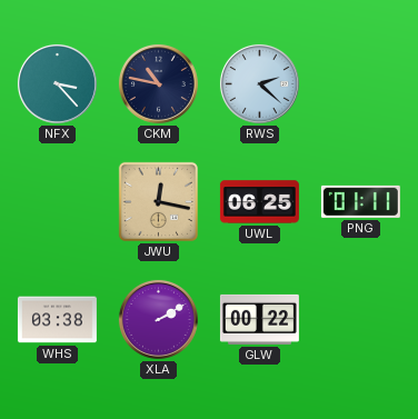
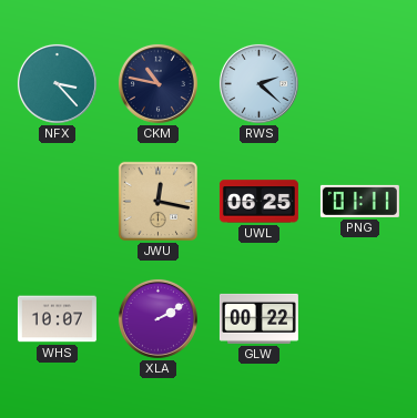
WHS: 03:38 -> 10:07
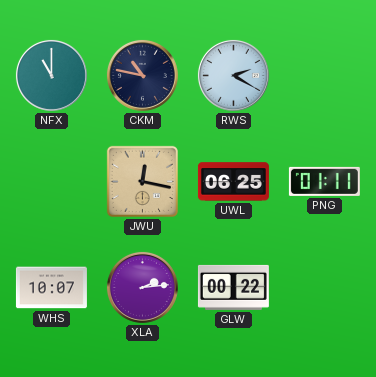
NFX: 3:23 -> 11:00
RWS: 2:22 -> 2:20
XLA: 2:10 -> 2:14
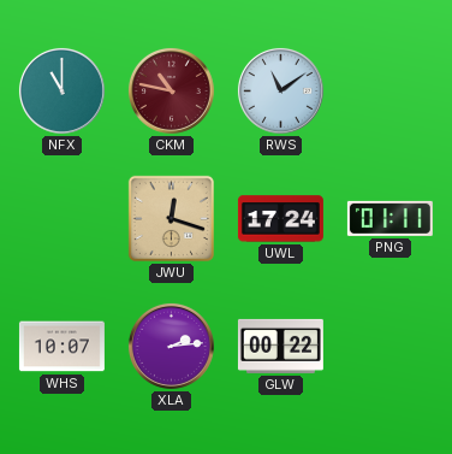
CKM dial: navy -> burgundy
RWS: 2:20 -> 11:09
JWU: 12:17 -> 12:18
UWL: 06:25 -> 17:24
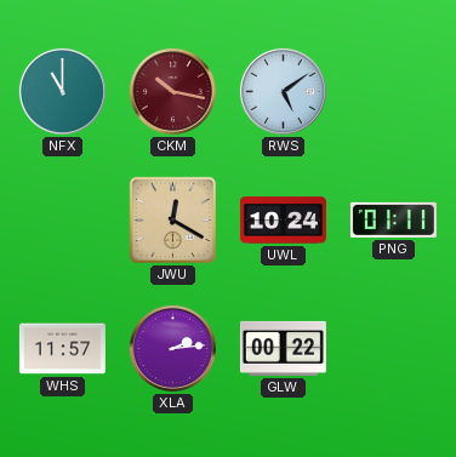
CKM: 10:47 -> 10:17
RWS: 11:09 -> 5:09
JWU: 12:18 -> 12:20
UWL: 17:24 -> 10:24
WHS: 10:07 -> 11:57
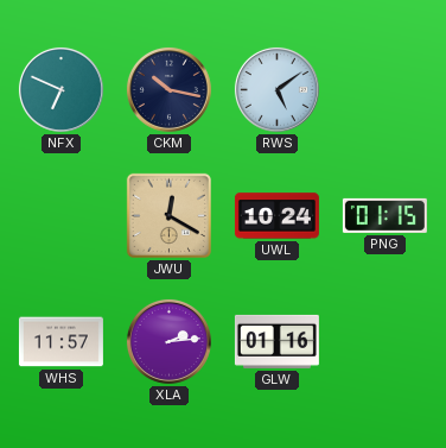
NFX: 11:00 -> 6:49
CKM dial: burgundy -> navy
PNG: 01:11 -> 01:15
GLW: 00:22 -> 01:16
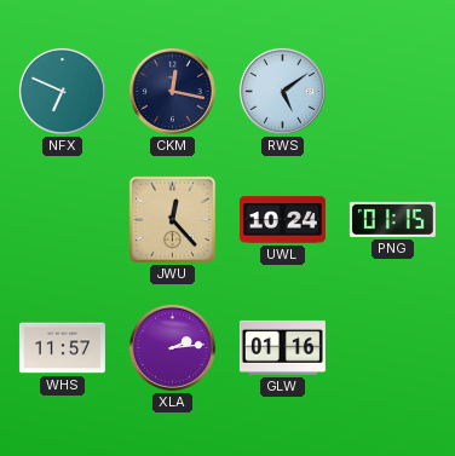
CKM: 10:17 -> 12:17
JWU: 12:20 -> 12:23
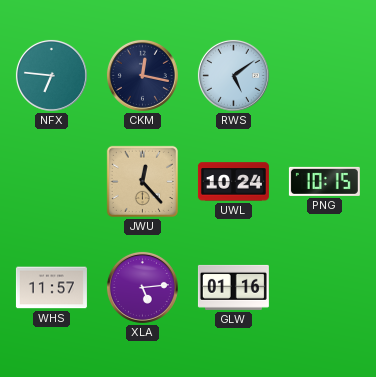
NFX: 6:49 -> 6:46
PNG: 01:15 -> 10:15
XLA: 2:14 -> 5:14
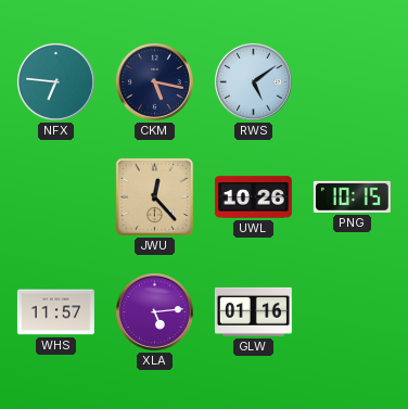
CKM: 12:17 -> 5:17
UWL: 10:24 -> 10:26
